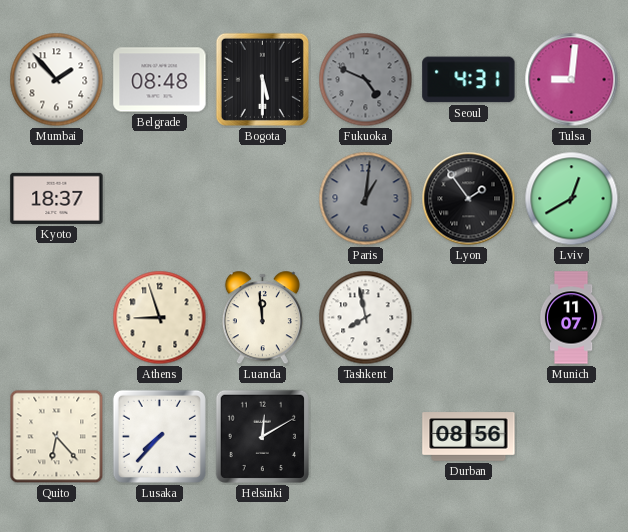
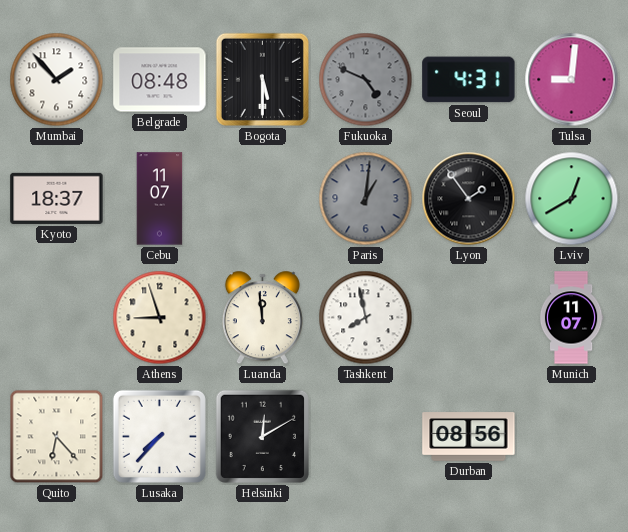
Cebu: none -> 11:07
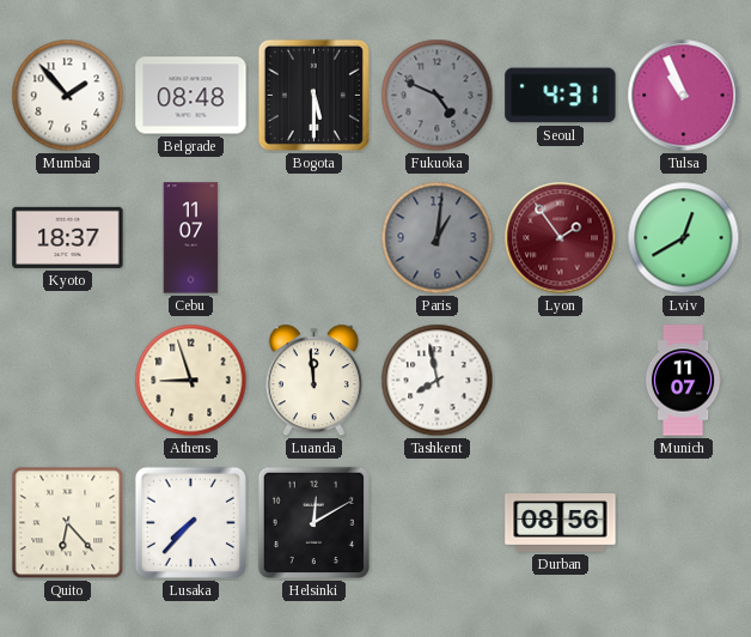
Tulsa: 9:01 -> 10:56
Lyon dial: black -> burgundy
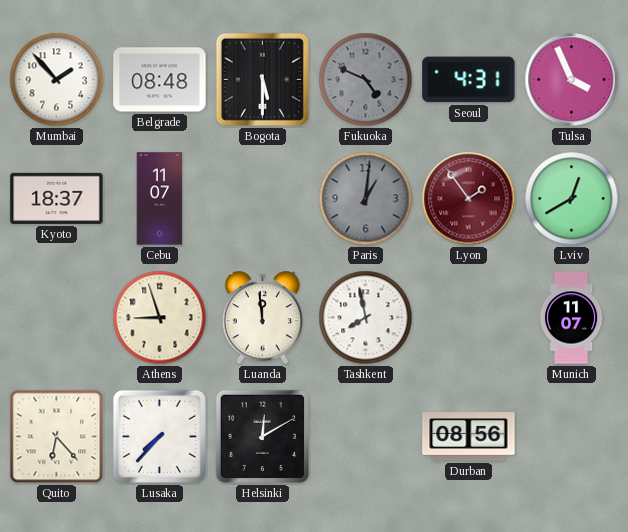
Tulsa: 10:56 -> 3:56
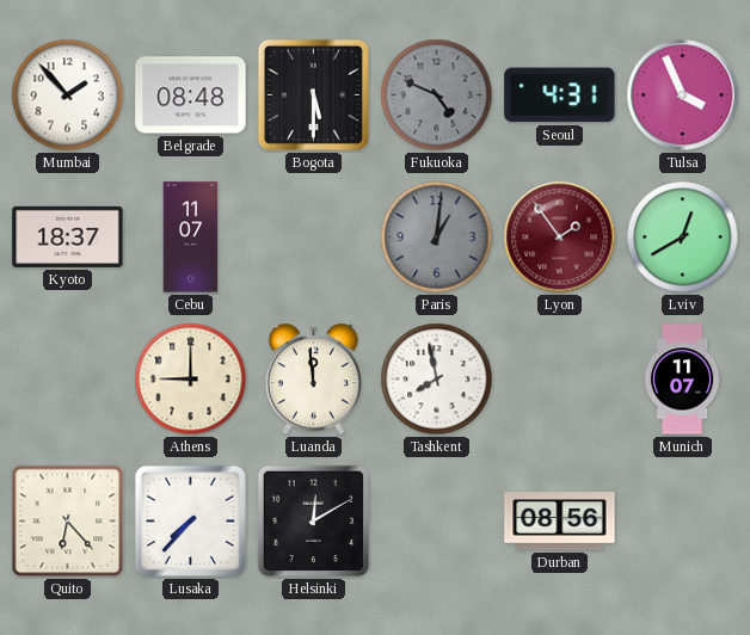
Athens: 8:57 -> 9:00
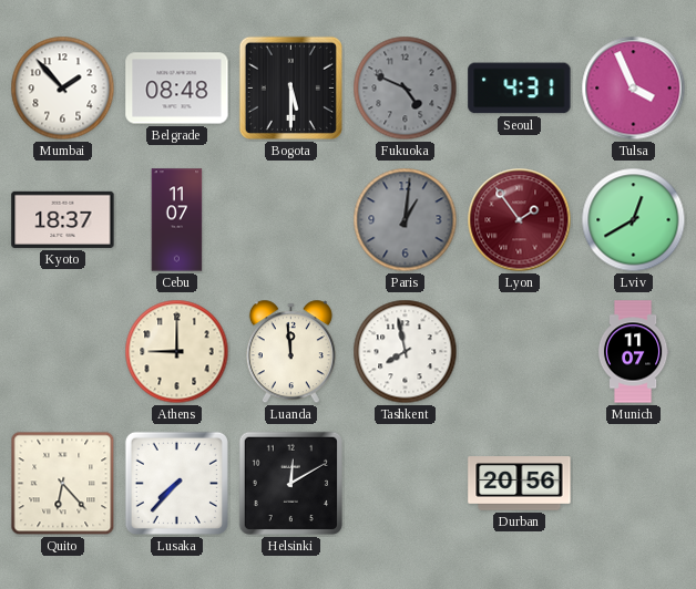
Durban: 08:56 -> 20:56
